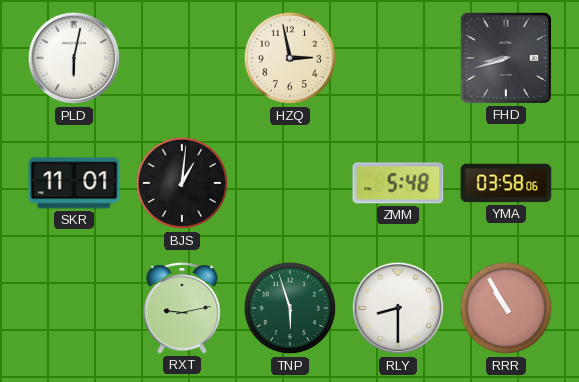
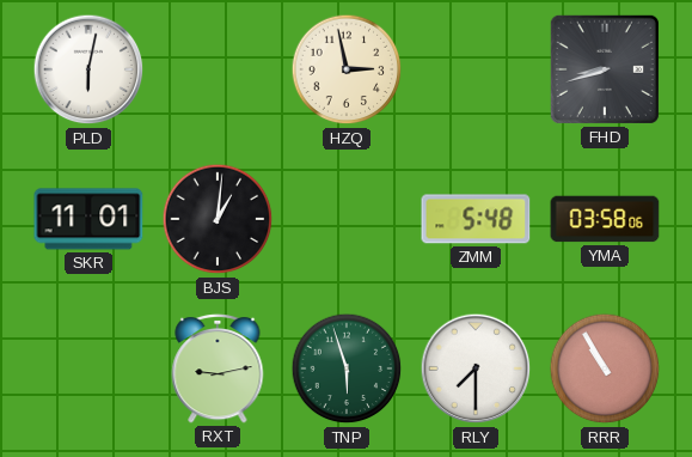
RLY: 8:30 -> 7:30
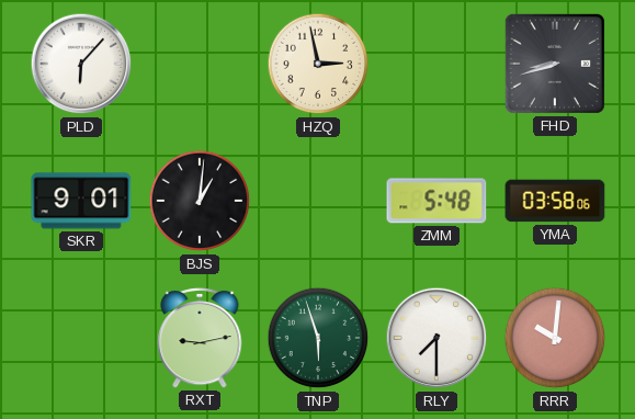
PLD: 6:02 -> 6:07
SKR: 11:01 -> 9:01
RRR: 10:55 -> 10:01
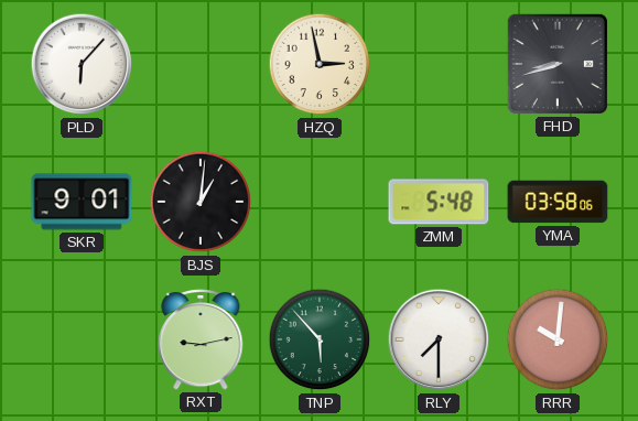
TNP: 5:57 -> 5:53
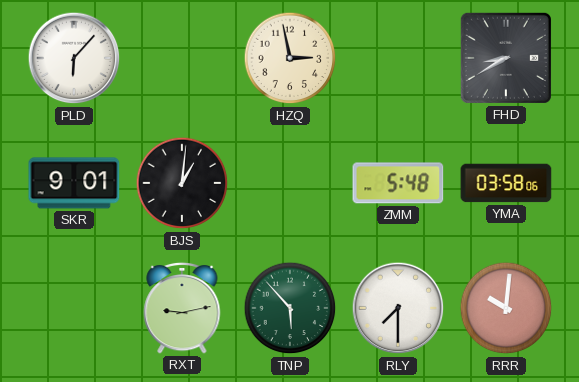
FHD: 8:42 -> 8:40
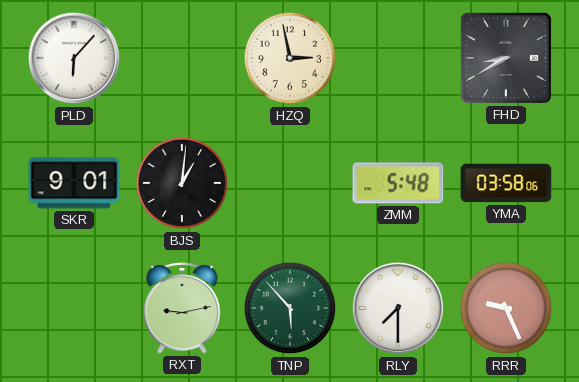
RRR: 10:01 -> 9:26
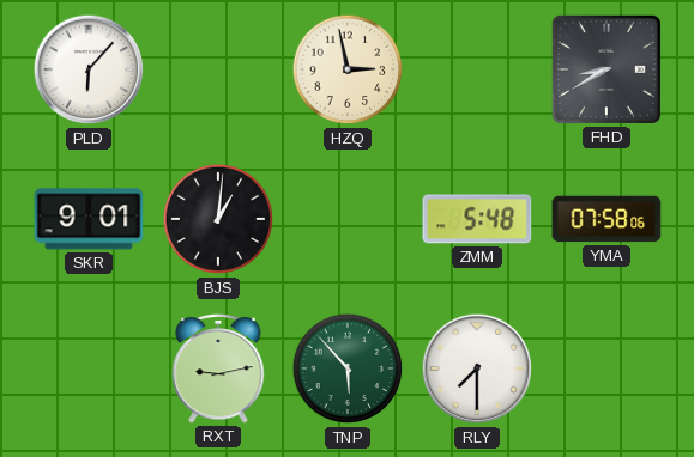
YMA: 03:58 -> 07:58
RRR: 9:26 -> none
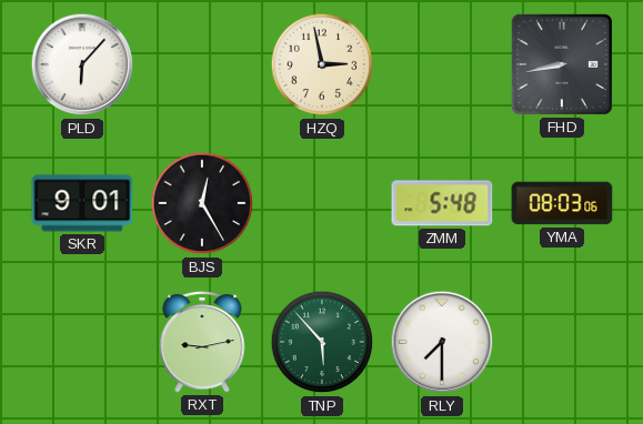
FHD: 8:40 -> 8:43
BJS: 1:01 -> 12:25
YMA: 07:58 -> 08:03
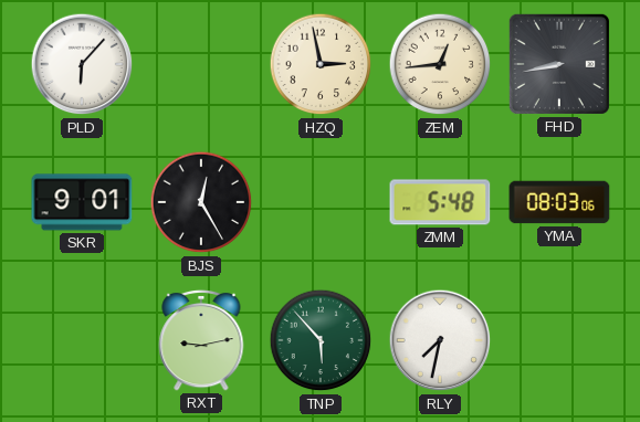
ZEM: none -> 12:44
RLY: 7:30 -> 7:32
